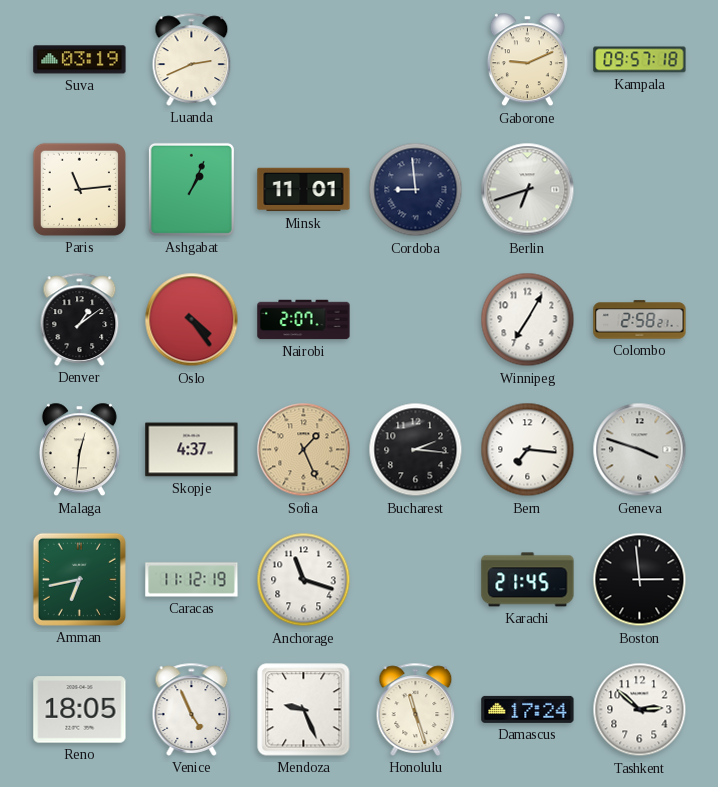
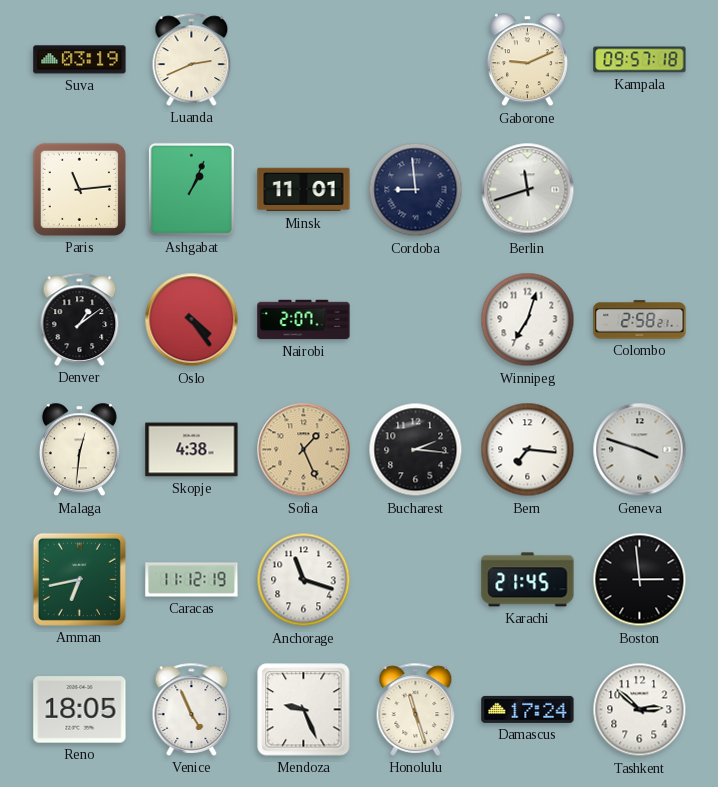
Berlin: 6:42 -> 11:42
Winnipeg: 7:05 -> 7:03
Skopje: 4:37 -> 4:38
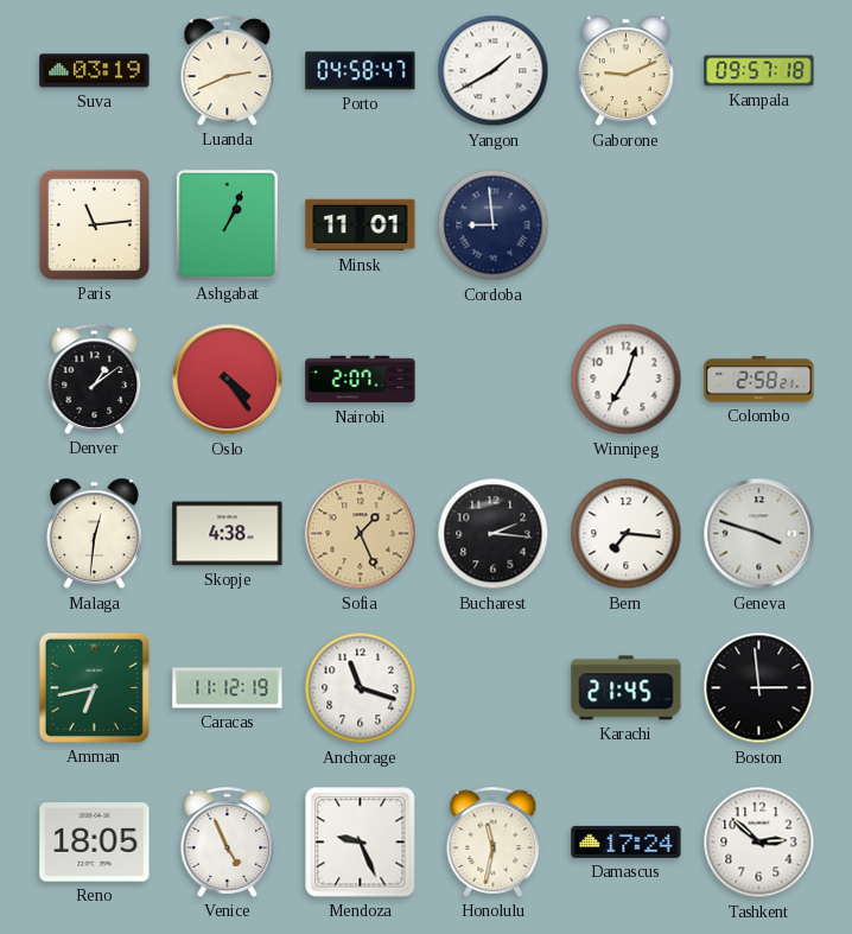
Porto: none -> 04:58
Yangon: none -> 1:40
Berlin: 11:42 -> none
Honolulu: 11:27 -> 11:32
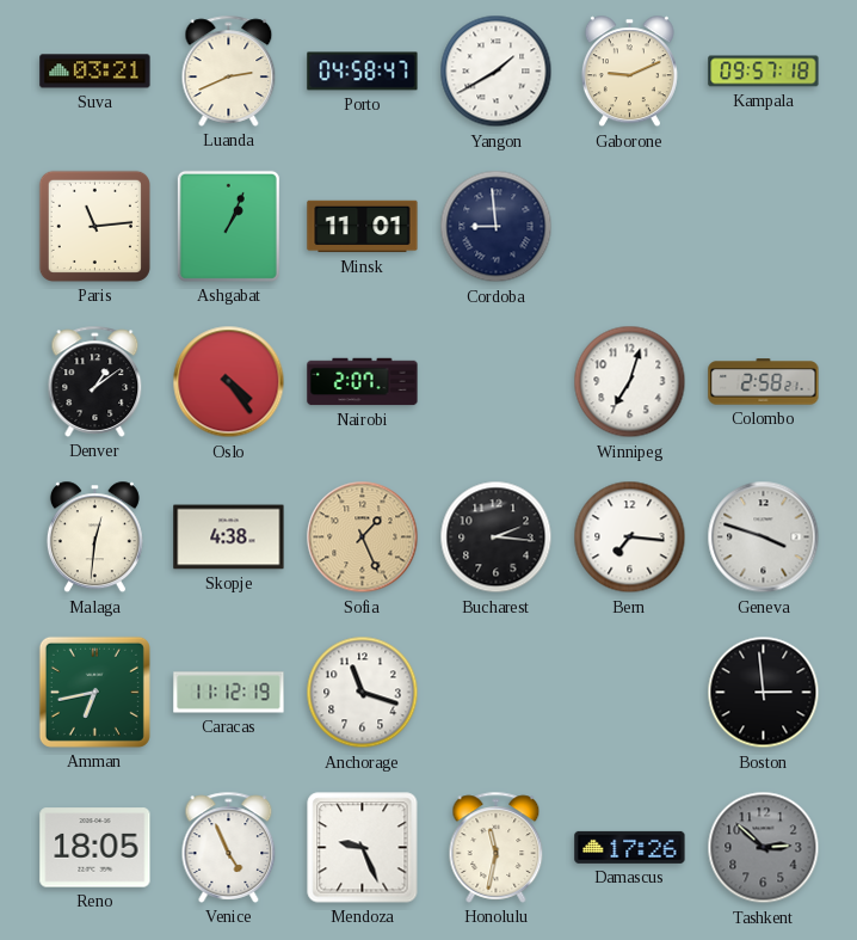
Suva: 03:19 -> 03:21
Karachi: 21:45 -> none
Damascus: 17:24 -> 17:26
Tashkent dial: white -> grey
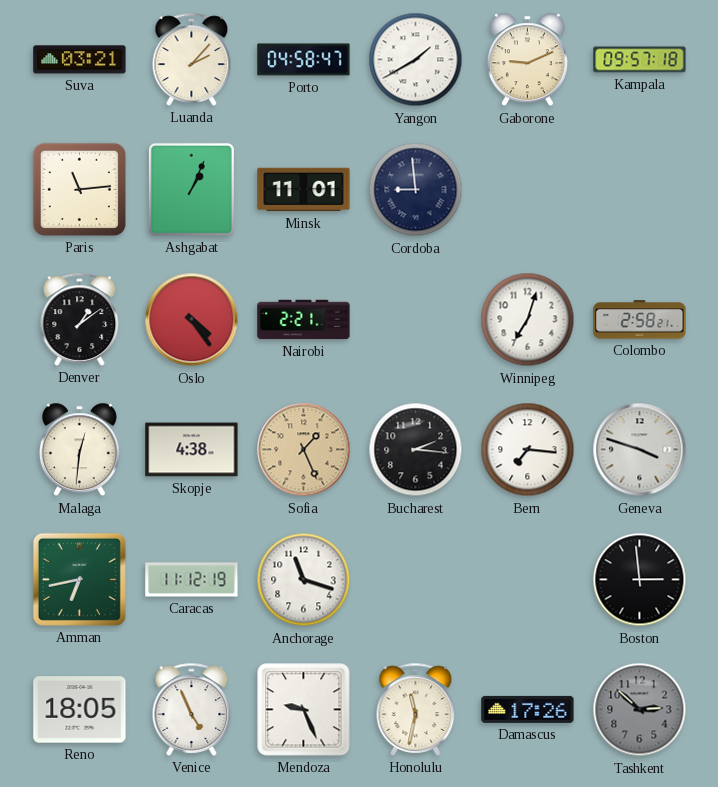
Luanda: 2:41 -> 2:07
Nairobi: 2:07 -> 2:21
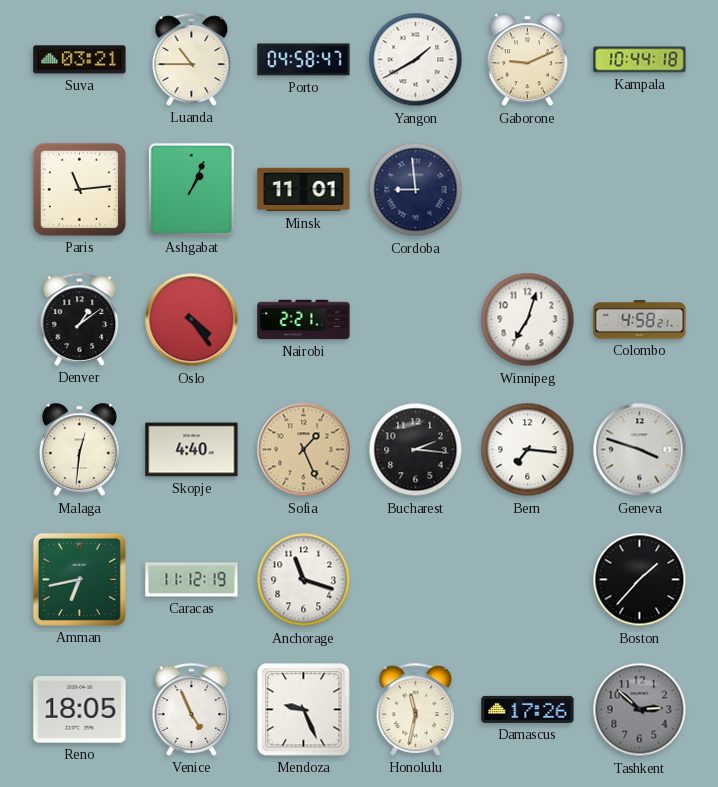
Luanda: 2:07 -> 10:45
Kampala: 09:57 -> 10:44
Colombo: 2:58 -> 4:58
Skopje: 4:38 -> 4:40
Boston: 2:59 -> 1:37
